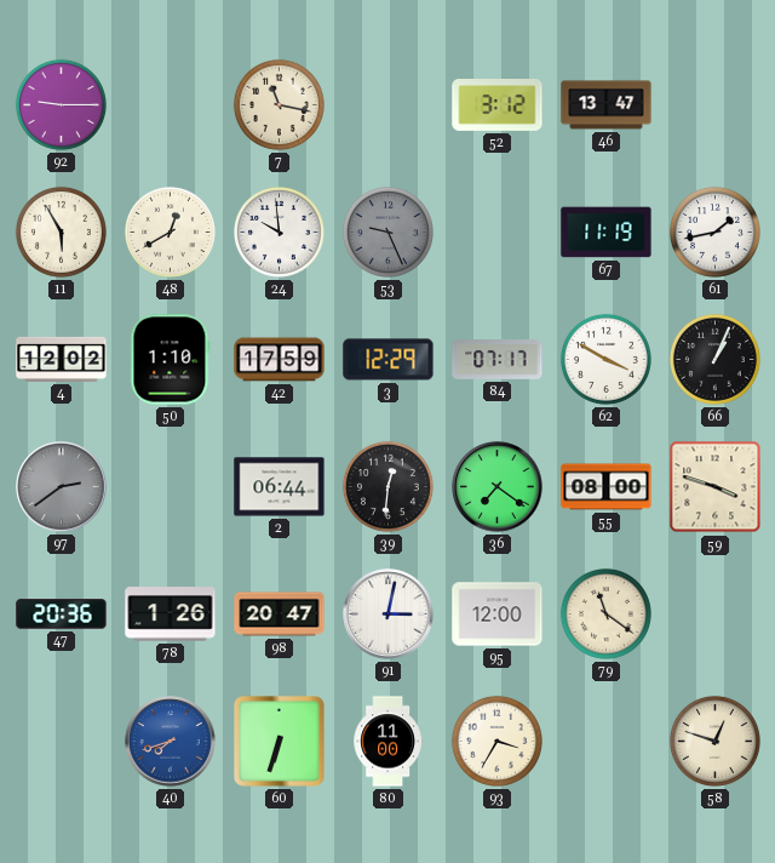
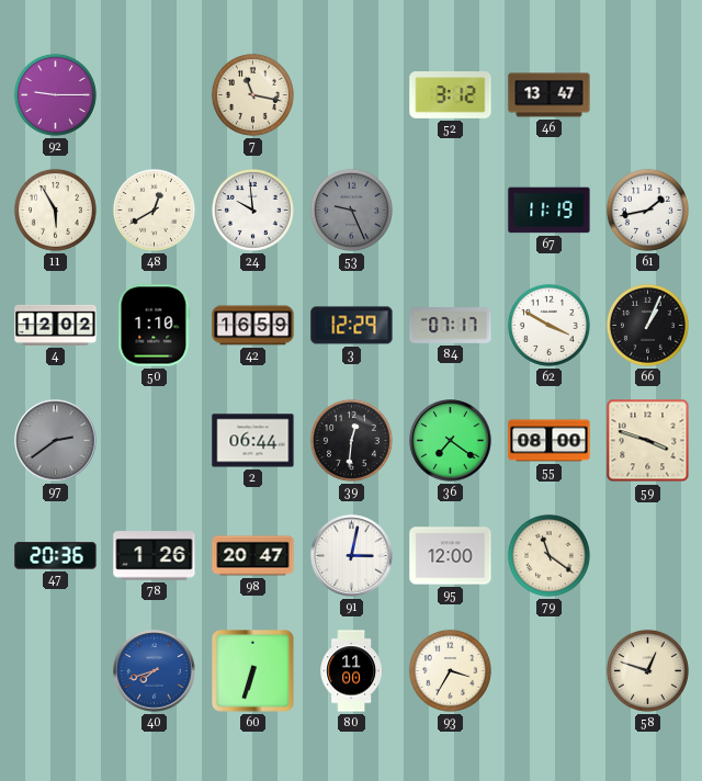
42: 17:59 -> 16:59
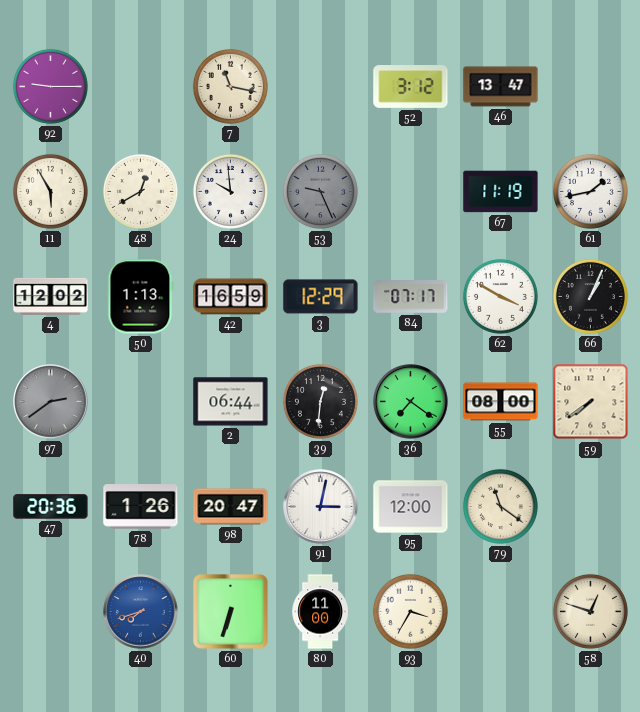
50: 1:10 -> 1:13
59: 3:48 -> 7:39
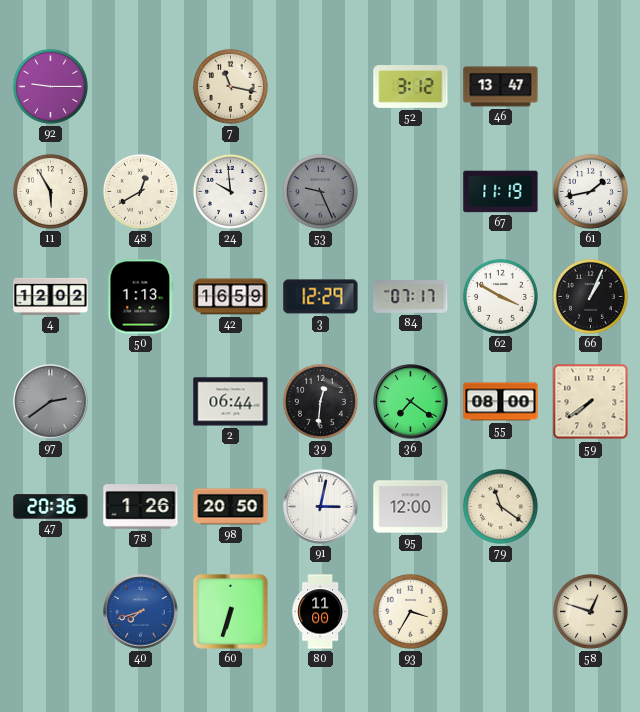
98: 20:47 -> 20:50
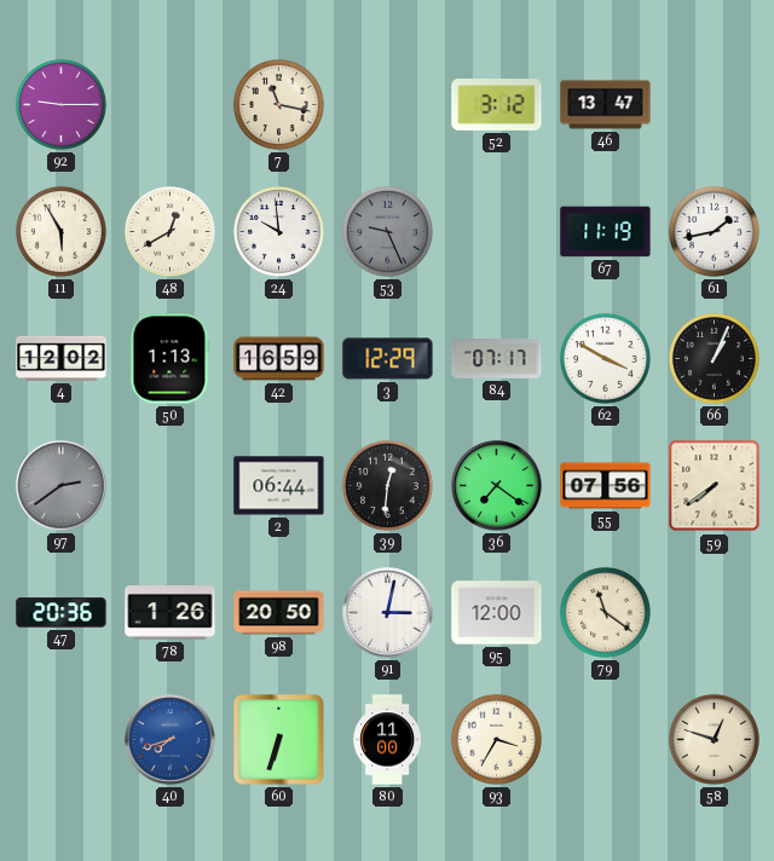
55: 08:00 -> 07:56
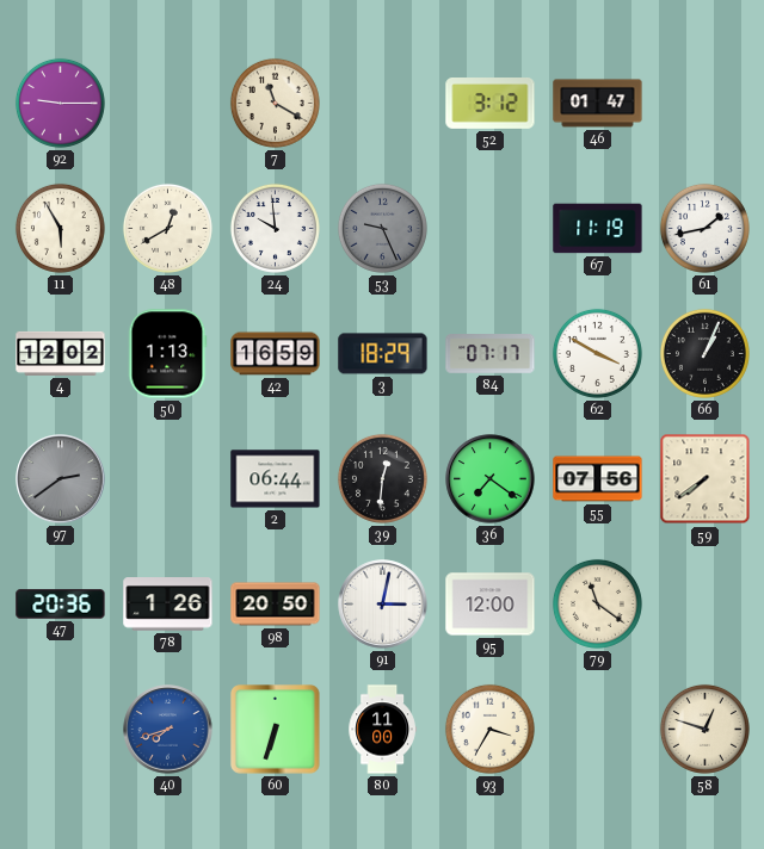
7: 11:17 -> 11:20
46: 13:47 -> 01:47
3: 12:29 -> 18:29
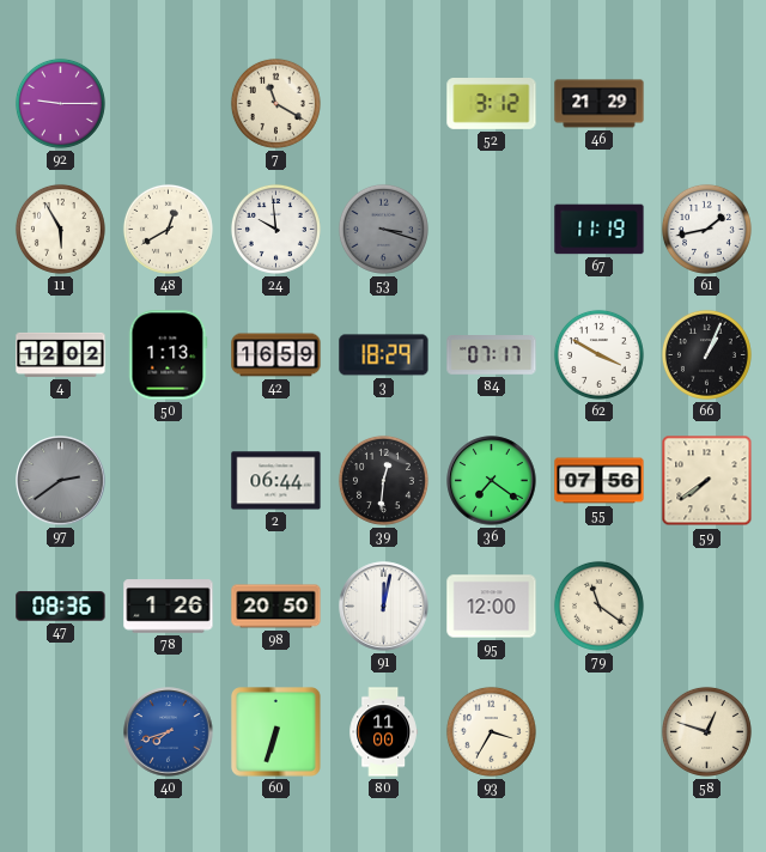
46: 01:47 -> 21:29
53: 9:26 -> 3:18
47: 20:36 -> 08:36
91: 3:02 -> 12:02
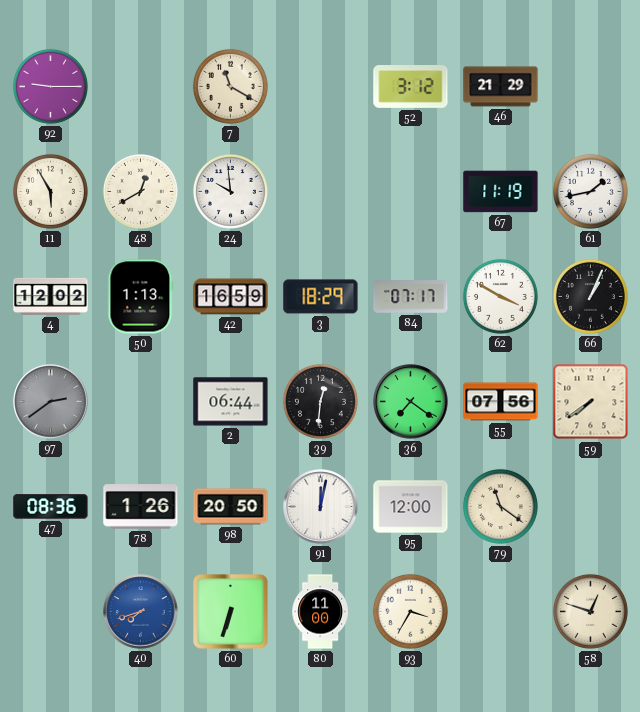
53: 3:18 -> none
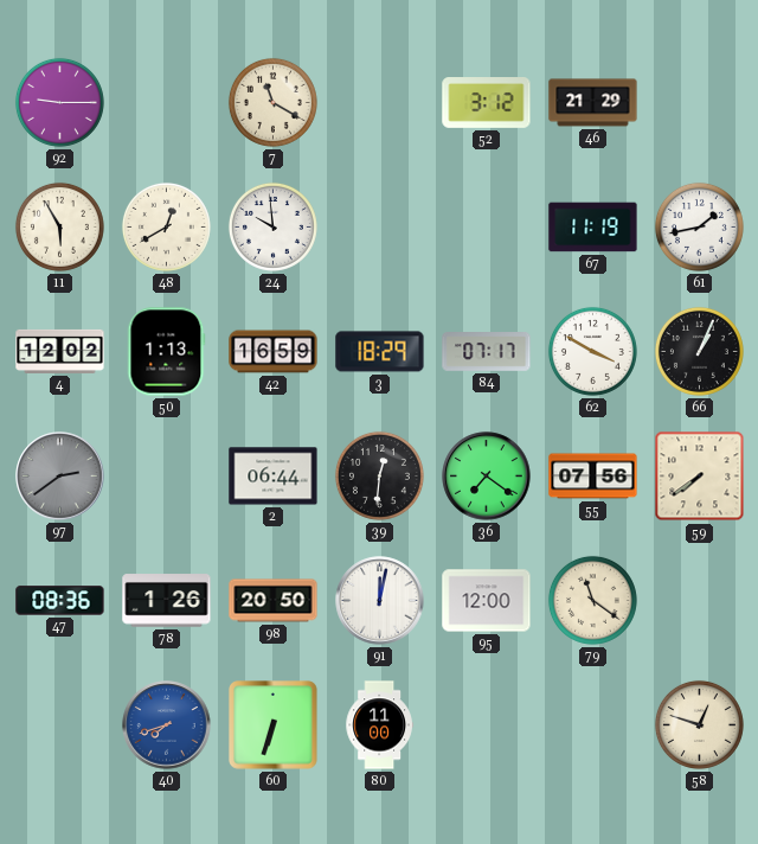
93: 3:35 -> none
